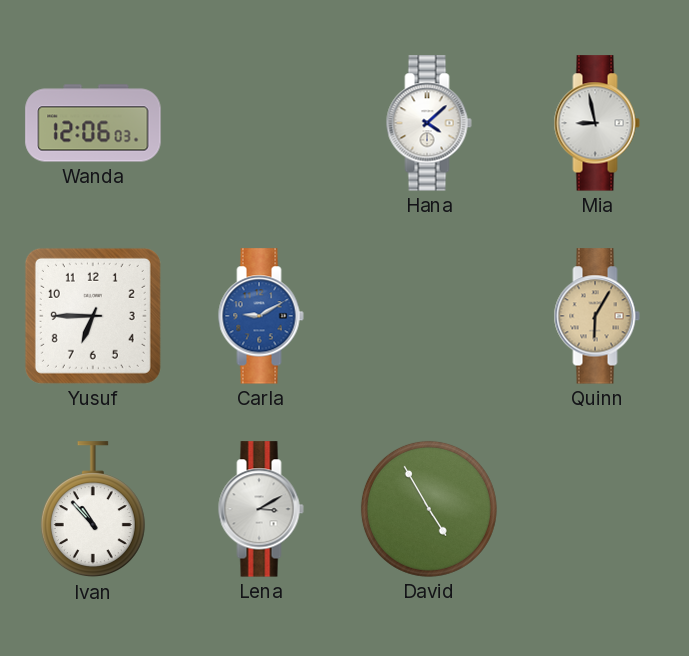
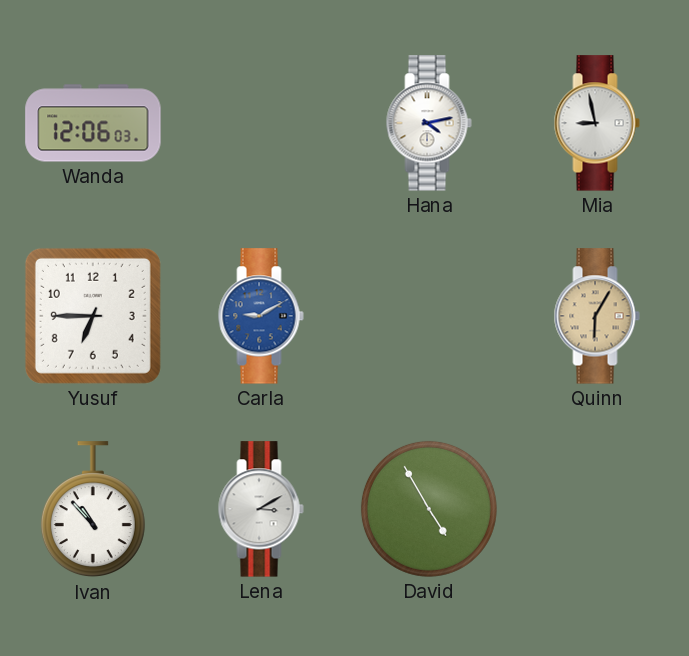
Hana: 4:08 -> 4:13
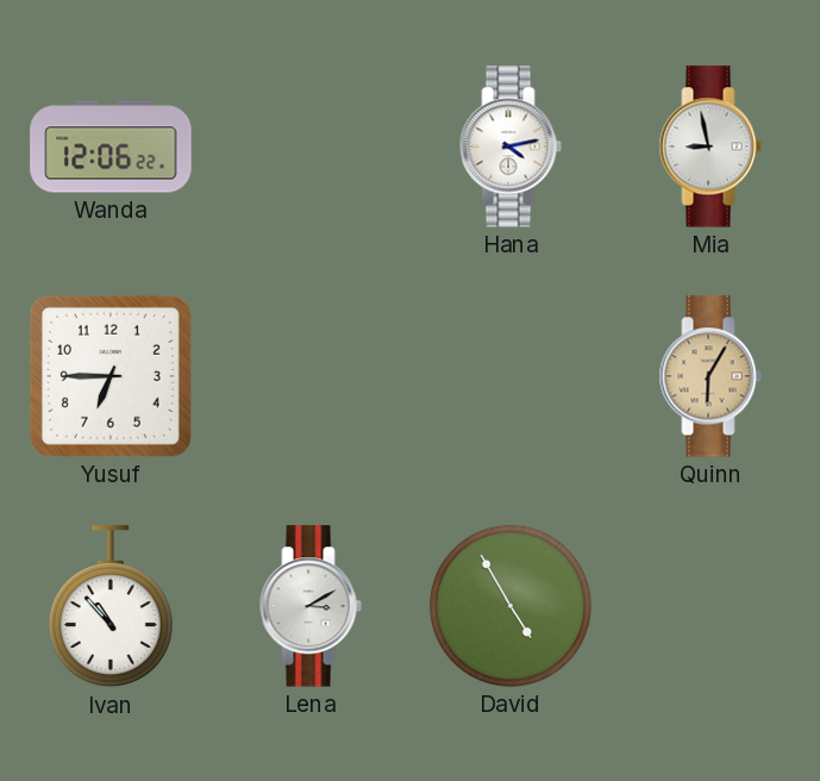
Wanda: 12:06:03 -> 12:06:22
Carla: 9:10 -> none
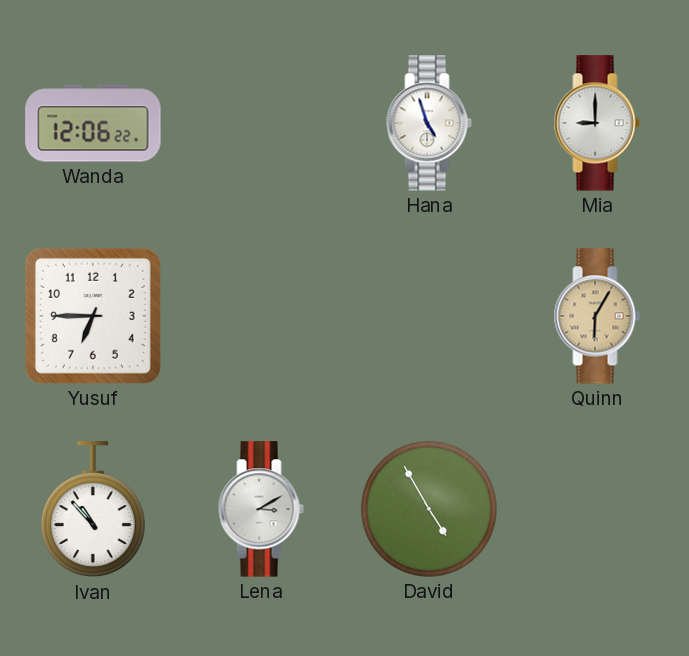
Hana: 4:13 -> 4:57
Mia: 8:58 -> 9:00
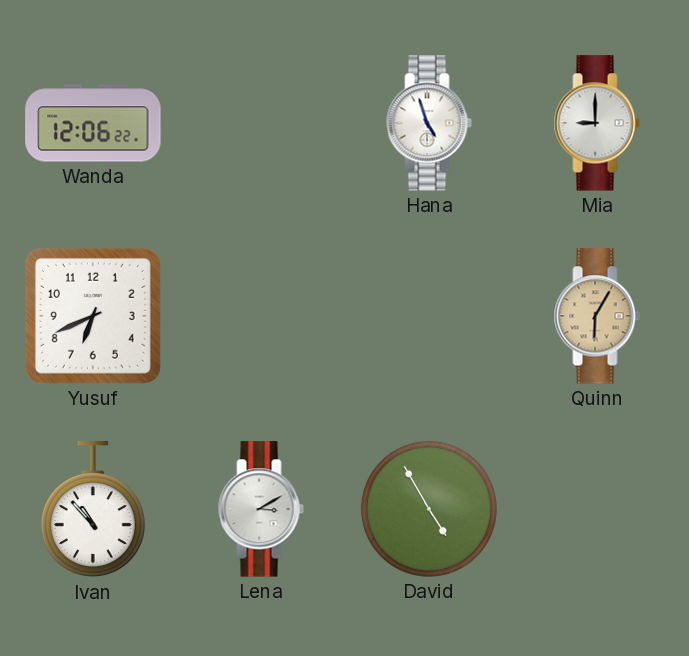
Yusuf: 6:45 -> 6:41
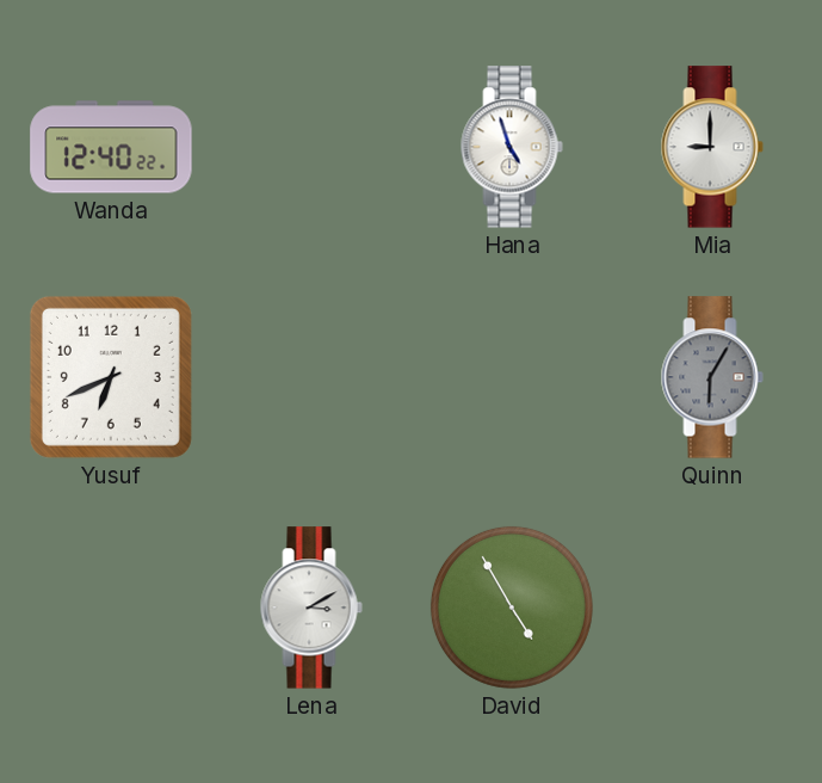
Wanda: 12:06 -> 12:40
Quinn dial: champagne -> grey
Ivan: 10:53 -> none
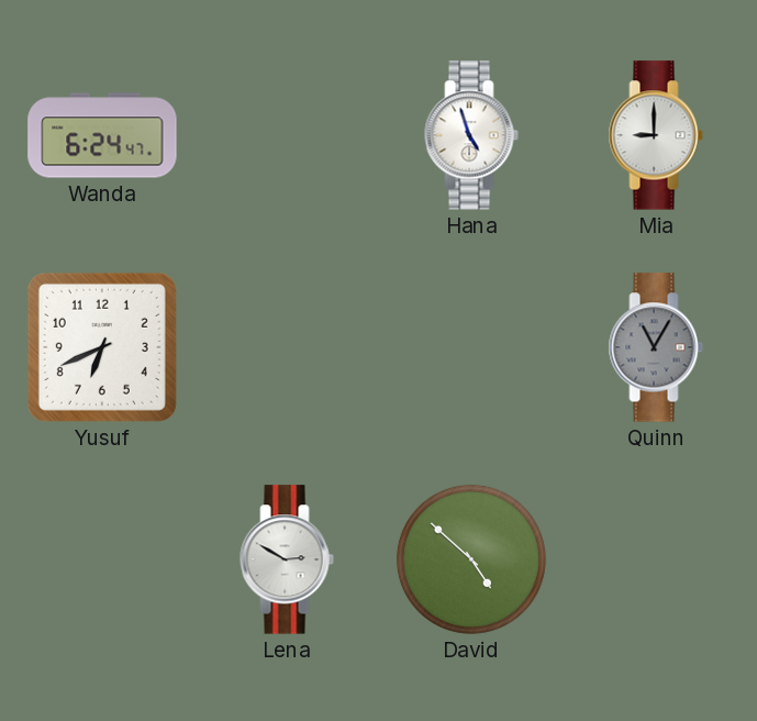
Wanda: 12:40 -> 6:24
Quinn: 6:05 -> 11:05
Lena: 3:10 -> 2:50
David: 4:55 -> 4:52
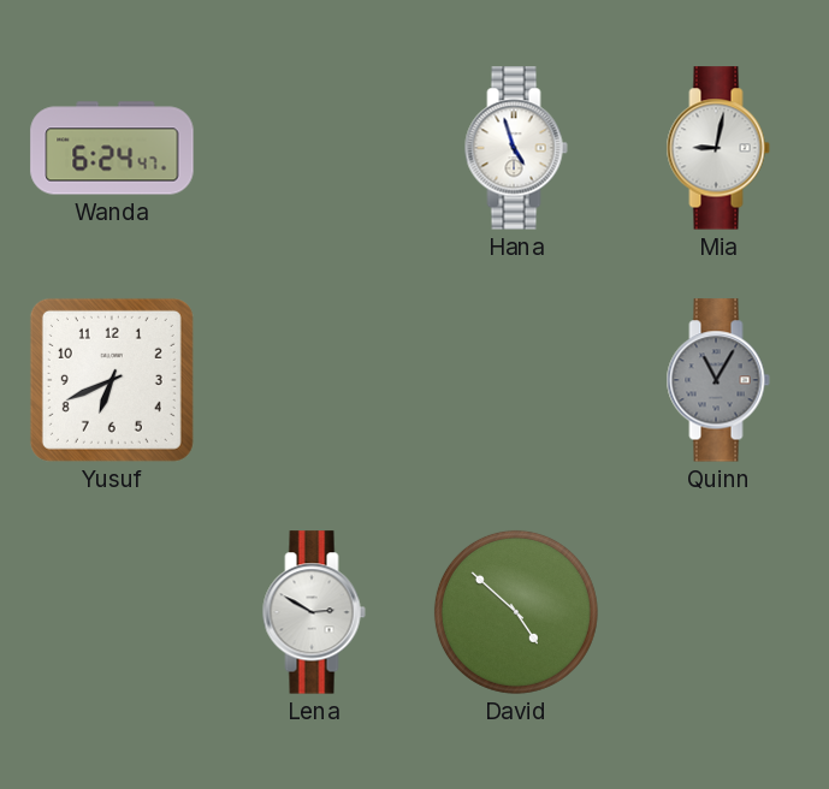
Mia: 9:00 -> 9:02
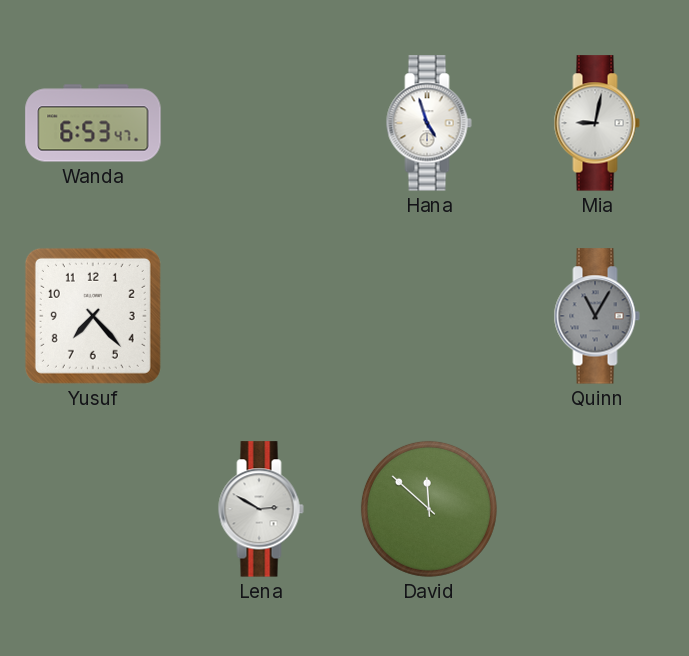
Wanda: 6:24 -> 6:53
Yusuf: 6:41 -> 7:23
David: 4:52 -> 11:52
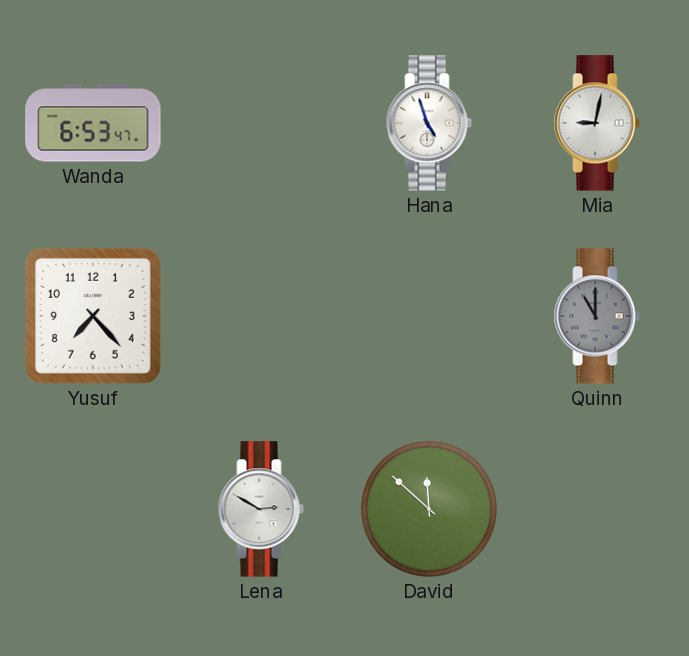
Quinn: 11:05 -> 11:00
